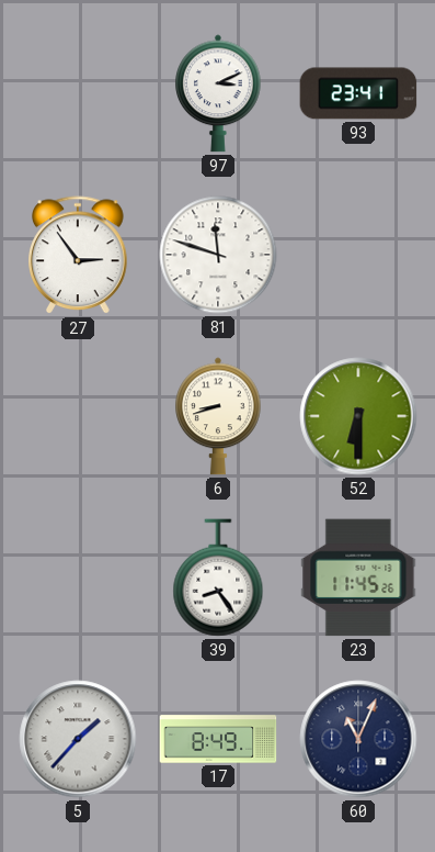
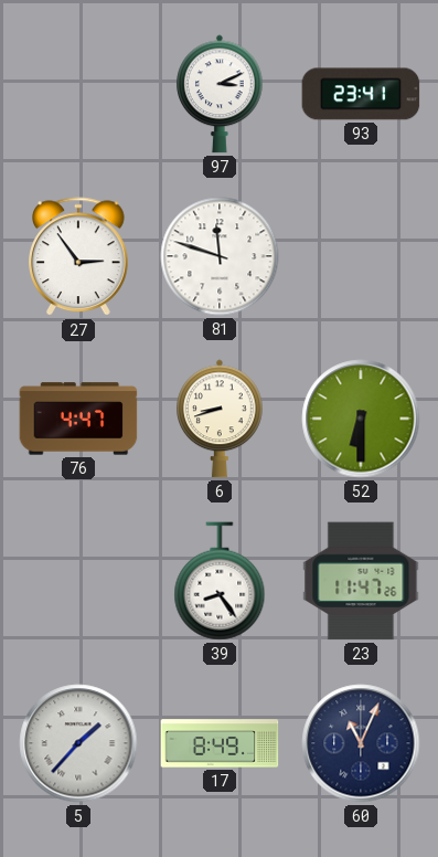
76: none -> 4:47
23: 11:45 -> 11:47
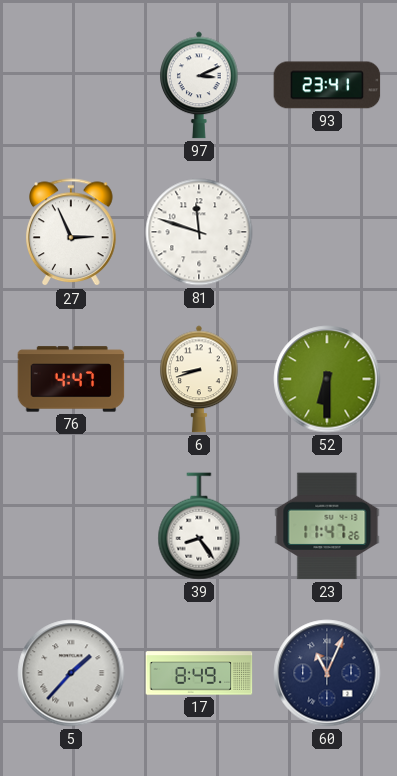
27: 2:54 -> 2:56
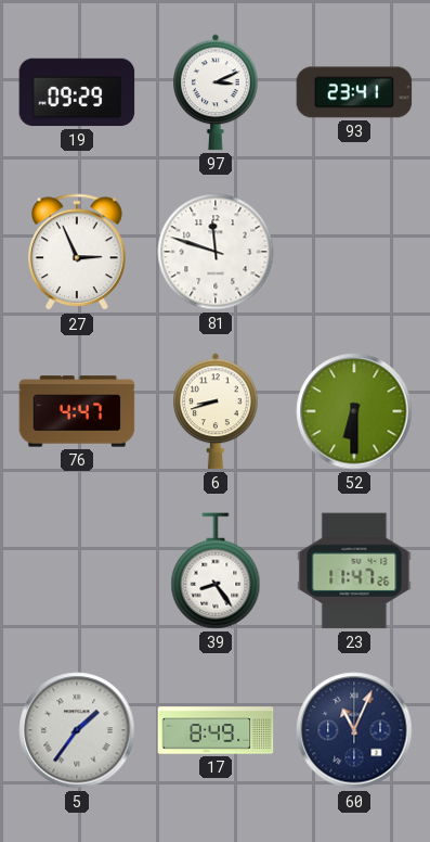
19: none -> 09:29
5: 1:37 -> 1:36
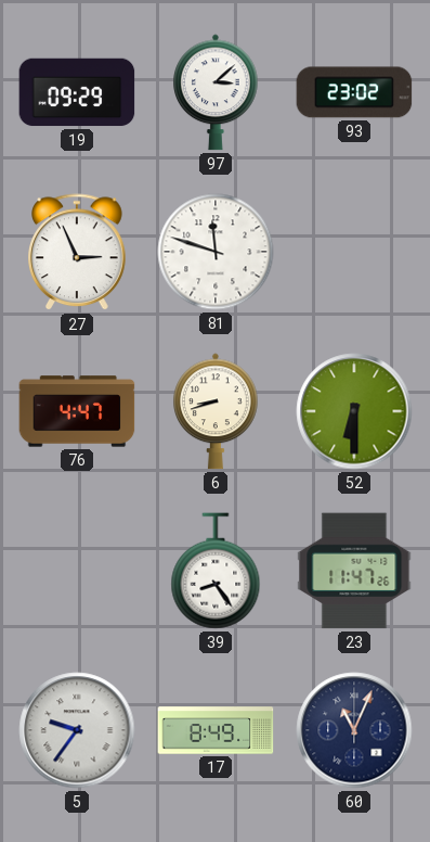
97: 3:11 -> 3:08
93: 23:41 -> 23:02
5: 1:36 -> 9:36
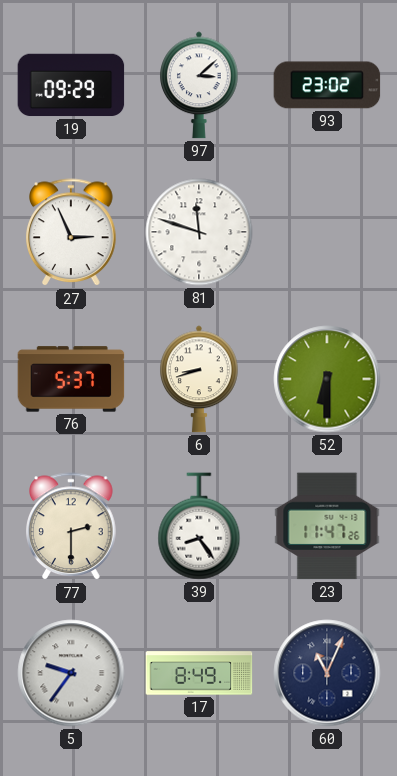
76: 4:47 -> 5:37
77: none -> 2:30
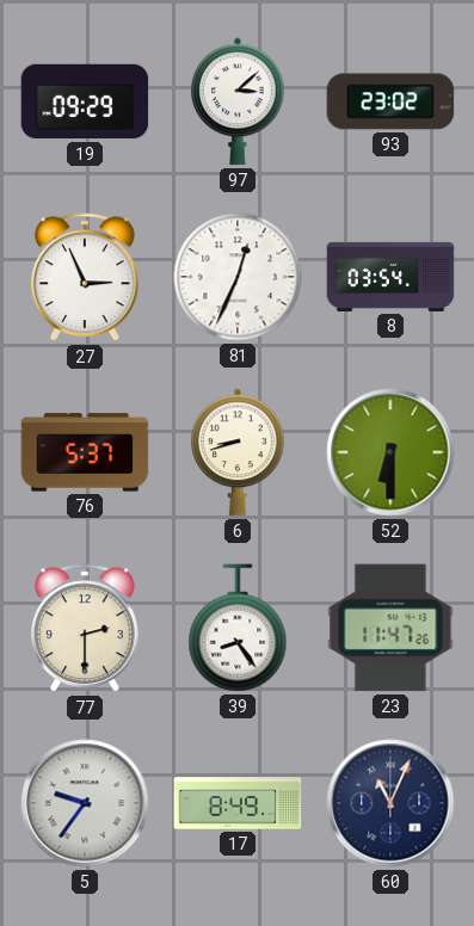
81: 11:48 -> 12:34
8: none -> 03:54
